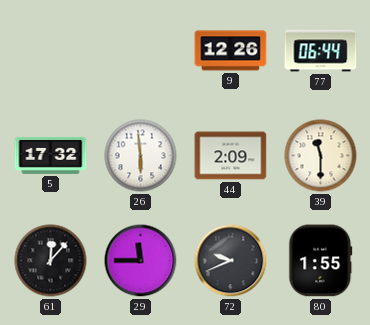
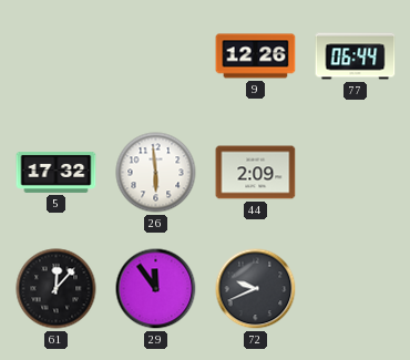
39: 11:30 -> none
29: 11:45 -> 11:54
80: 1:55 -> none
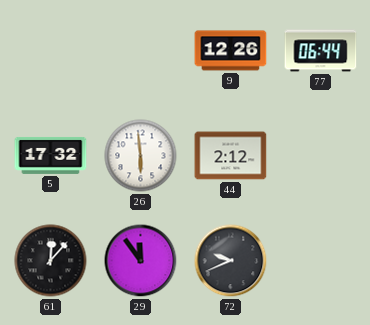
44: 2:09 -> 2:12
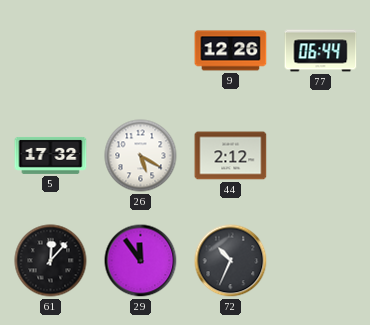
26: 5:59 -> 5:20
72: 9:41 -> 10:34
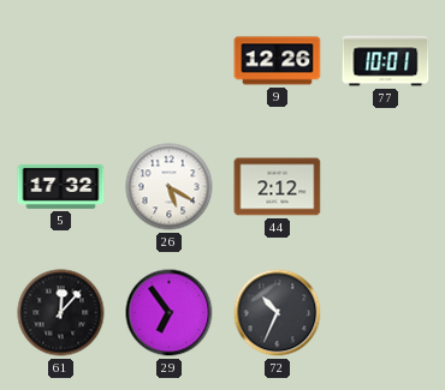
77: 06:44 -> 10:01
29: 11:54 -> 6:54
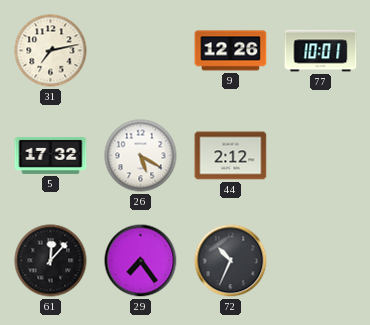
31: none -> 7:13
29: 6:54 -> 7:24
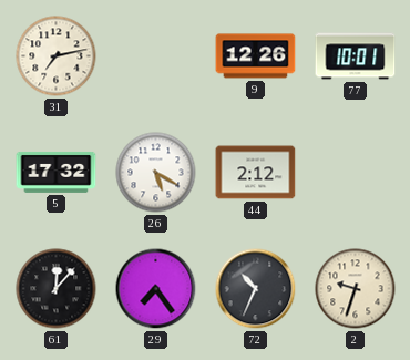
2: none -> 9:33
